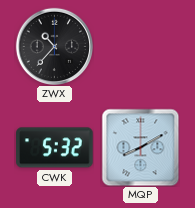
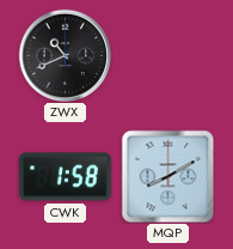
ZWX: 10:37 -> 10:41
CWK: 5:32 -> 1:58
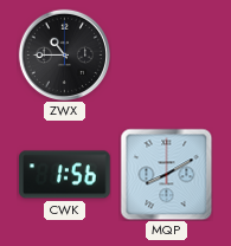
ZWX: 10:41 -> 10:45
CWK: 1:58 -> 1:56
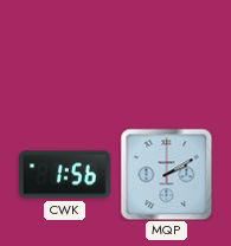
ZWX: 10:45 -> none
MQP: 8:10 -> 2:10
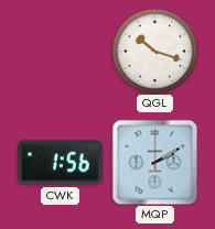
QGL: none -> 10:18
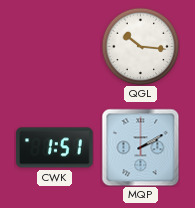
QGL: 10:18 -> 10:16
CWK: 1:56 -> 1:51
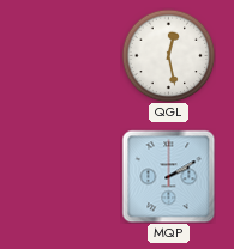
QGL: 10:16 -> 12:28
CWK: 1:51 -> none
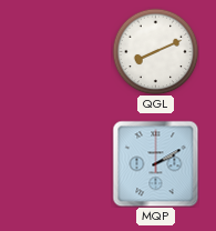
QGL: 12:28 -> 8:11
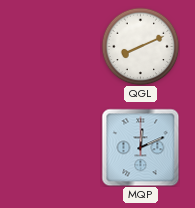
MQP: 2:10 -> 12:11
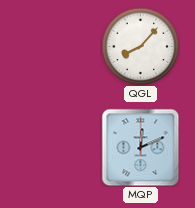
QGL: 8:11 -> 8:07
